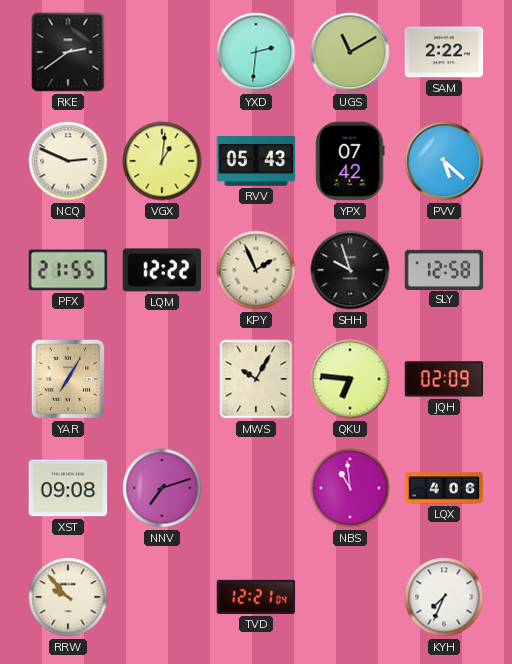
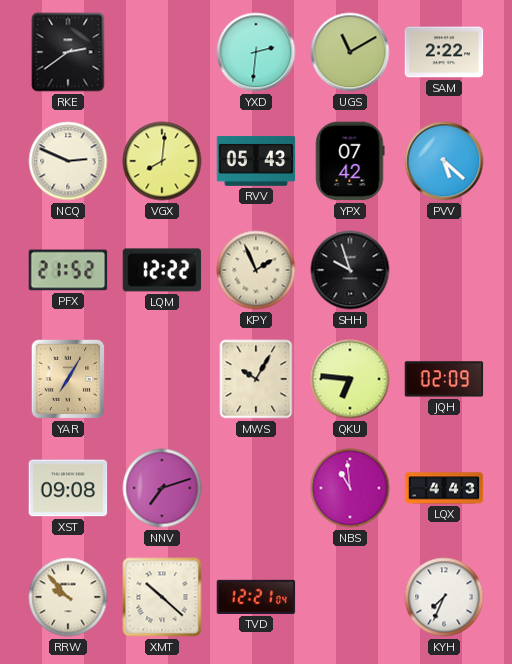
VGX: 1:01 -> 8:01
PFX: 21:55 -> 21:52
SLY: 12:58 -> none
LQX: 4:06 -> 4:43
XMT: none -> 10:22
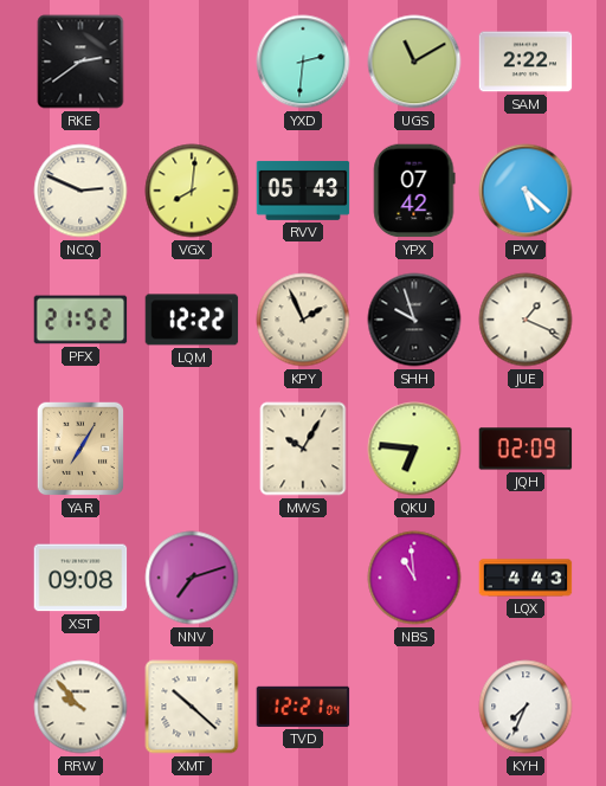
JUE: none -> 1:19
